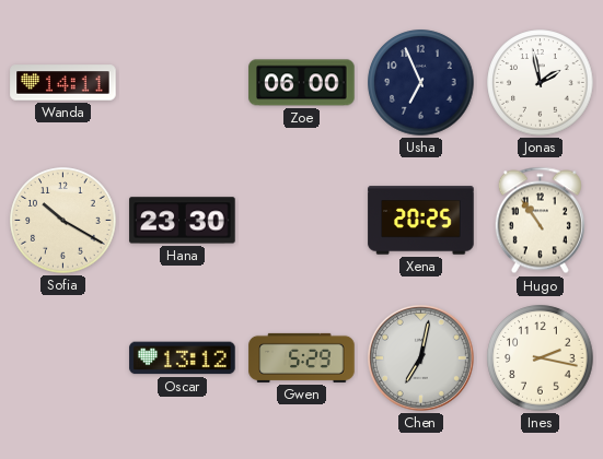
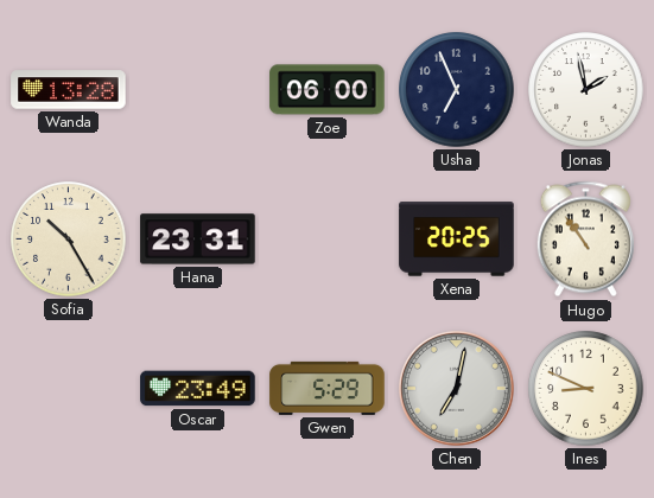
Wanda: 14:11 -> 13:28
Sofia: 10:20 -> 10:25
Hana: 23:30 -> 23:31
Oscar: 13:12 -> 23:49
Ines: 2:17 -> 8:49
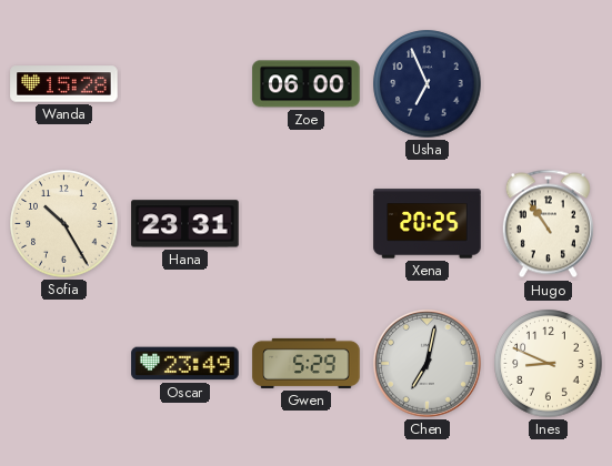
Wanda: 13:28 -> 15:28
Jonas: 1:58 -> none
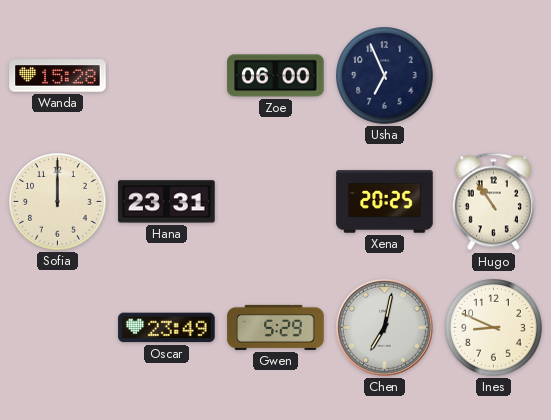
Sofia: 10:25 -> 12:00
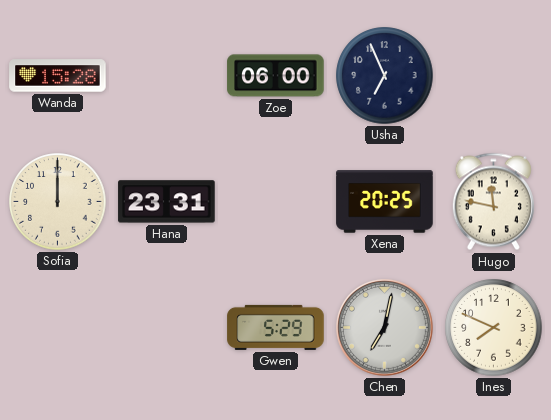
Hugo: 10:54 -> 11:47
Oscar: 23:49 -> none
Ines: 8:49 -> 7:49
